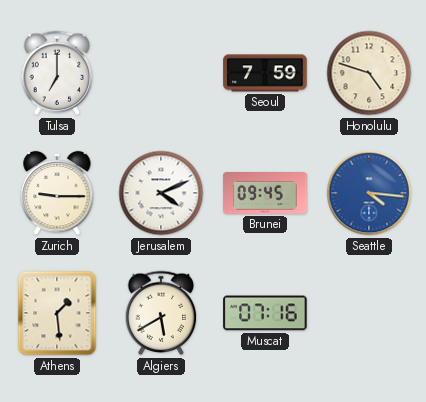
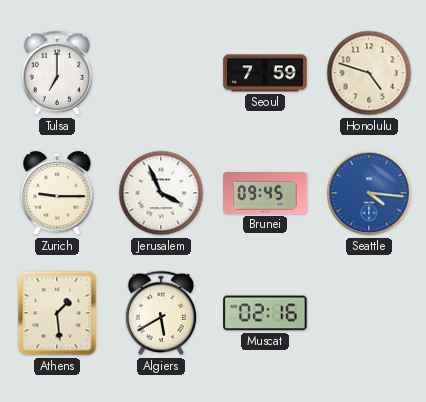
Jerusalem: 4:11 -> 3:56
Muscat: 07:16 -> 02:16
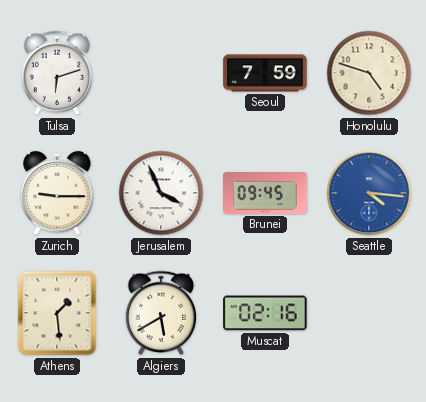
Tulsa: 7:00 -> 6:12
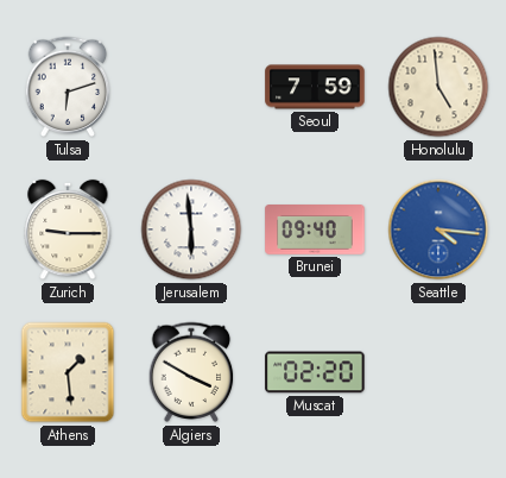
Honolulu: 4:48 -> 4:59
Jerusalem: 3:56 -> 5:59
Brunei: 09:45 -> 09:40
Algiers: 5:40 -> 3:50
Muscat: 02:16 -> 02:20
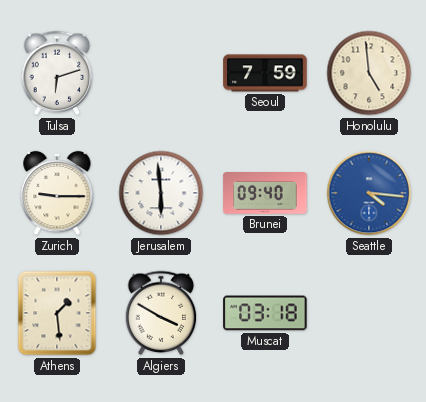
Muscat: 02:20 -> 03:18
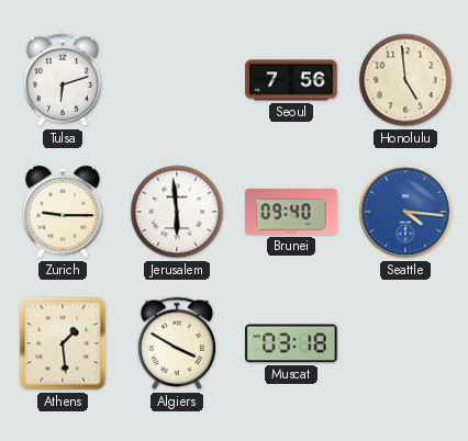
Seoul: 7:59 -> 7:56
